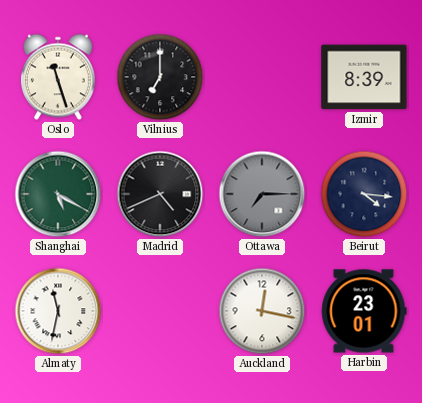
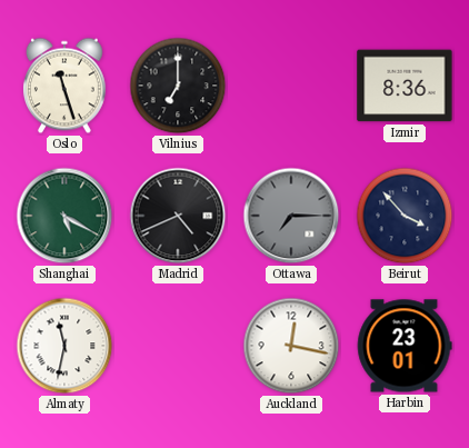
Izmir: 8:39 -> 8:36
Beirut: 4:16 -> 3:53
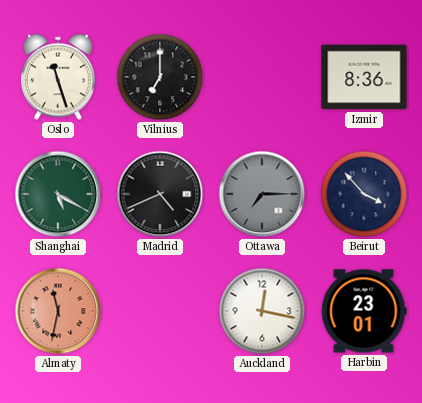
Almaty dial: white -> salmon
